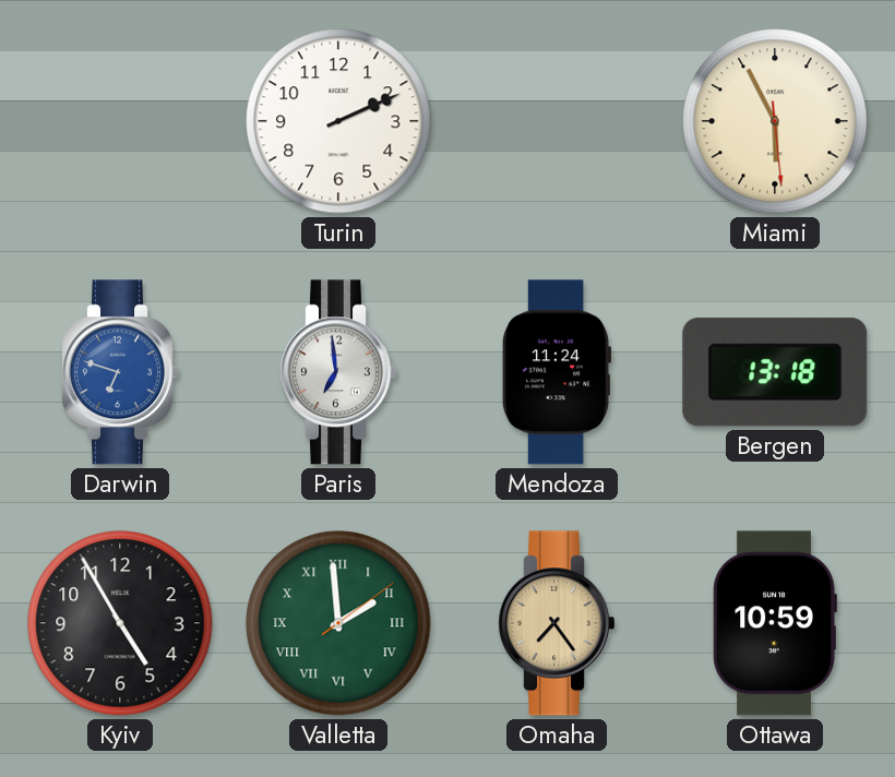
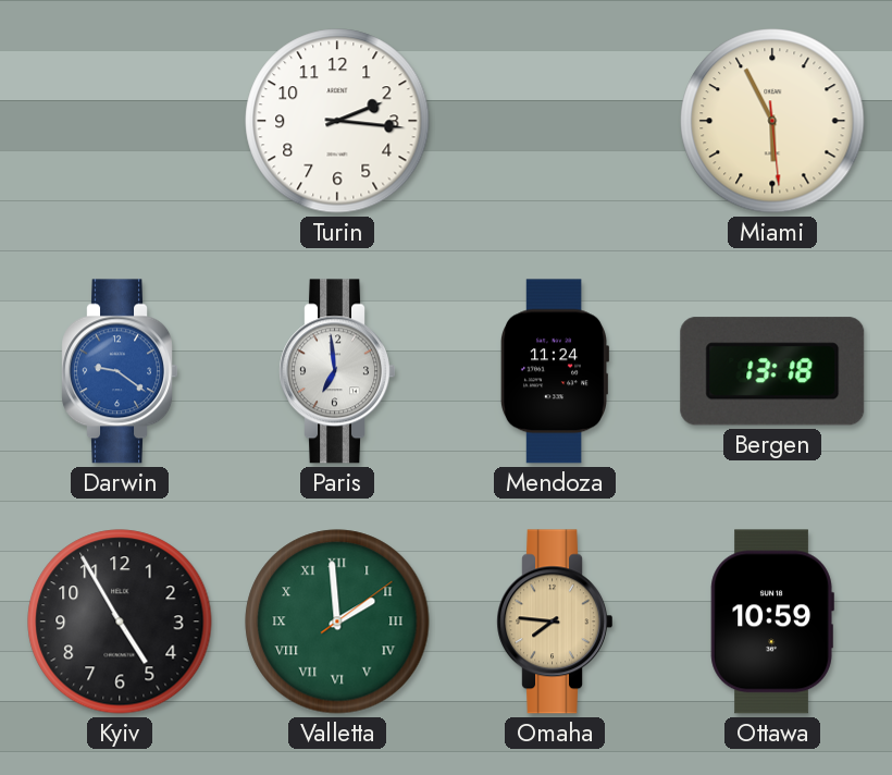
Turin: 2:11 -> 2:16
Darwin: 6:48 -> 9:21
Omaha: 7:24 -> 7:46
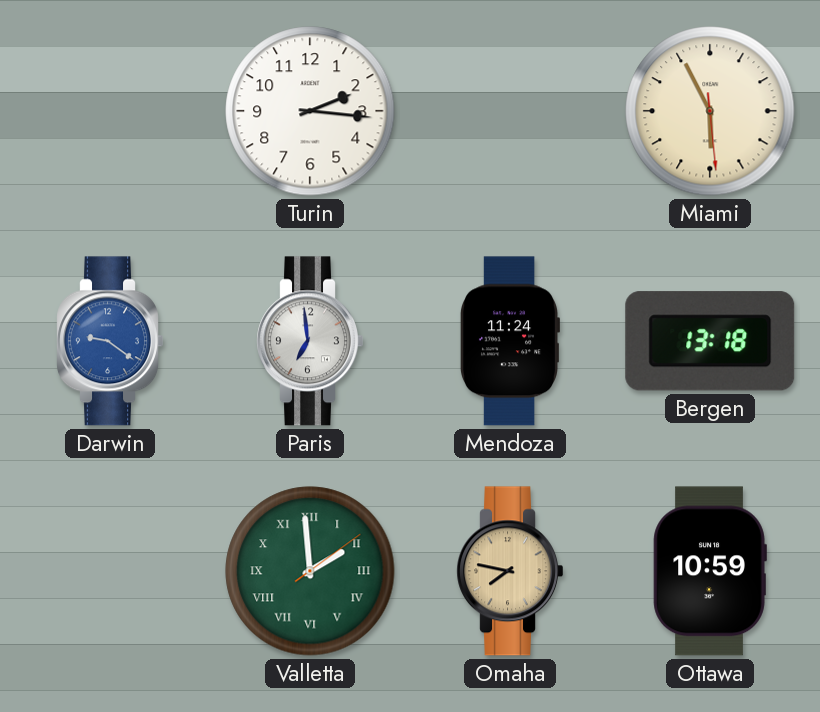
Kyiv: 4:55 -> none
Omaha: 7:46 -> 7:47
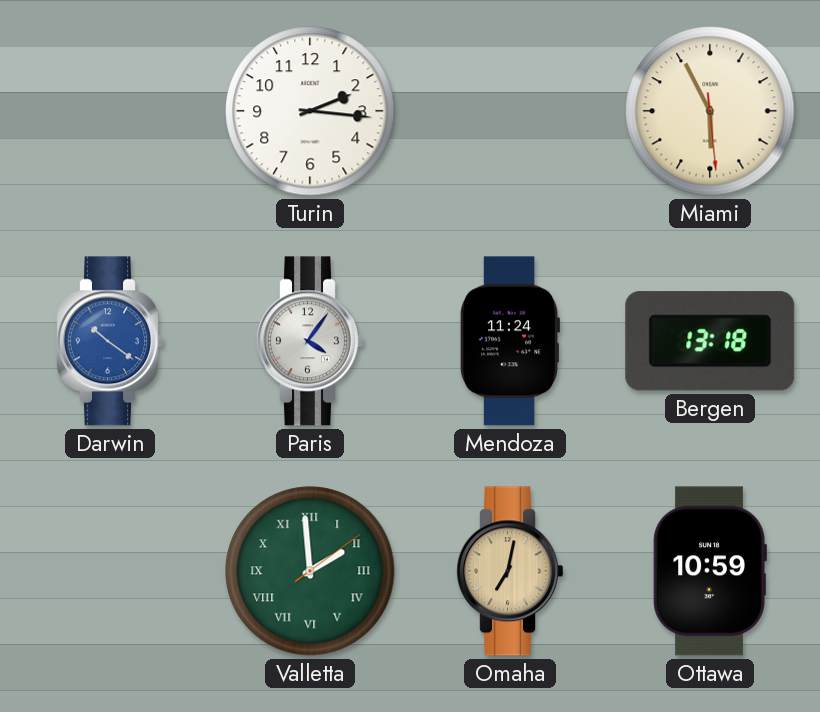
Darwin: 9:21 -> 10:21
Paris: 6:59 -> 4:06
Omaha: 7:47 -> 7:02
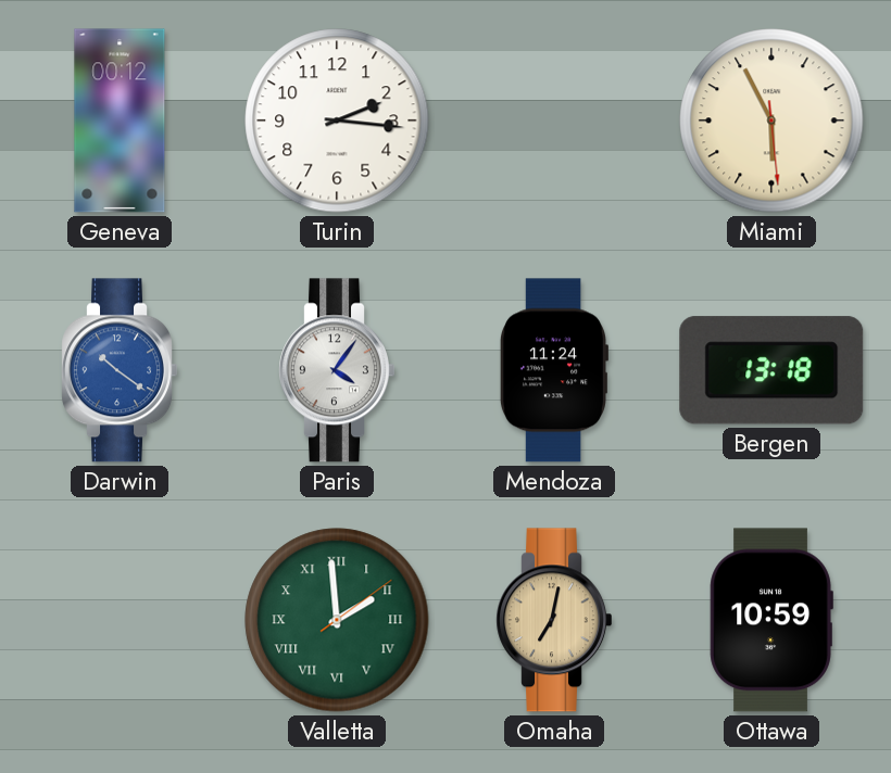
Geneva: none -> 00:12
